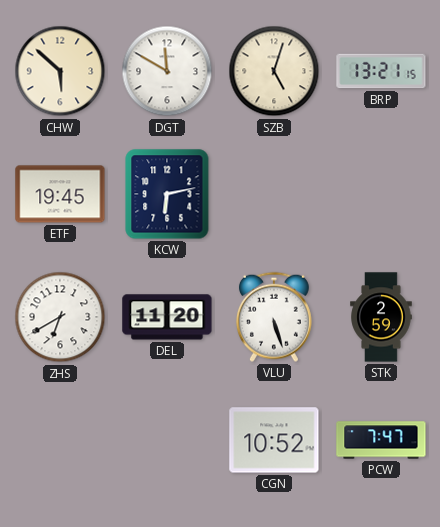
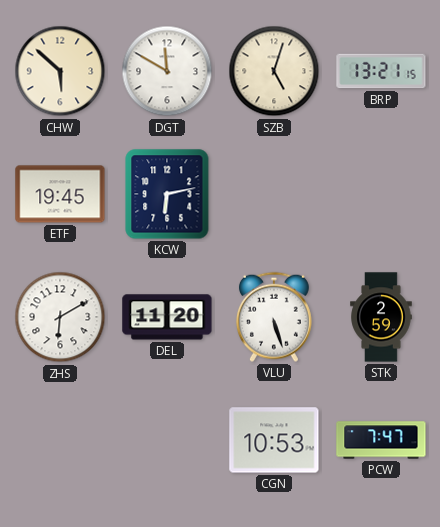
ZHS: 6:40 -> 6:10
CGN: 10:52 -> 10:53
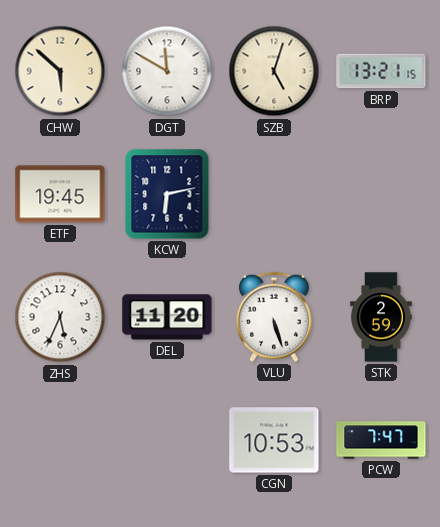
ZHS: 6:10 -> 5:34
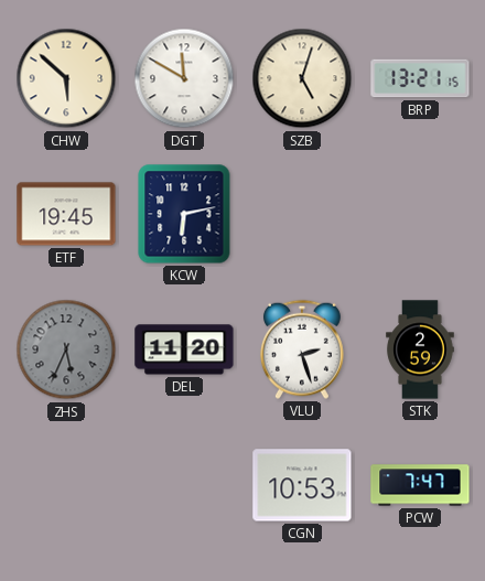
ZHS dial: white -> grey
VLU: 5:27 -> 2:27
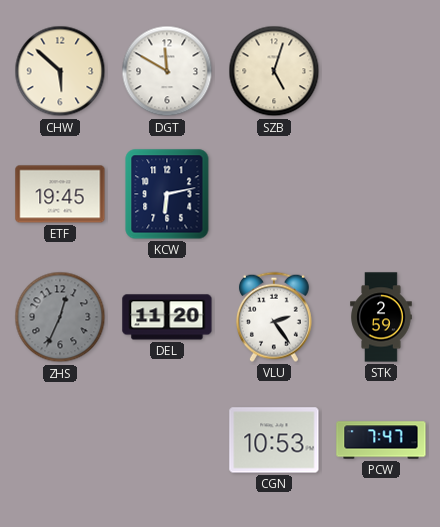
BRP: 13:21 -> none
ZHS: 5:34 -> 12:34
VLU: 2:27 -> 2:24
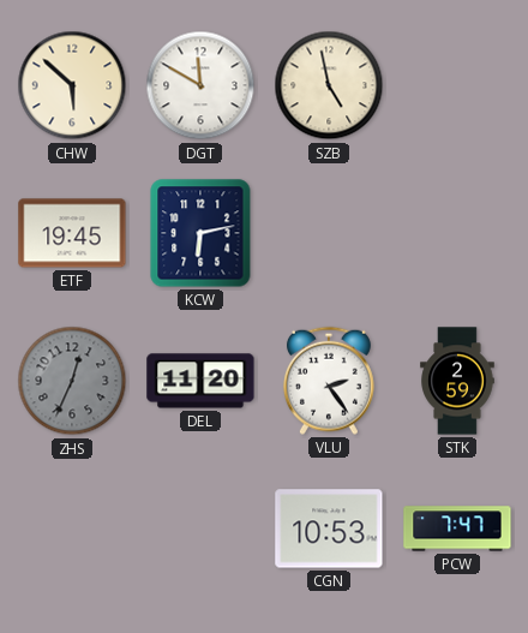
SZB: 5:03 -> 4:58
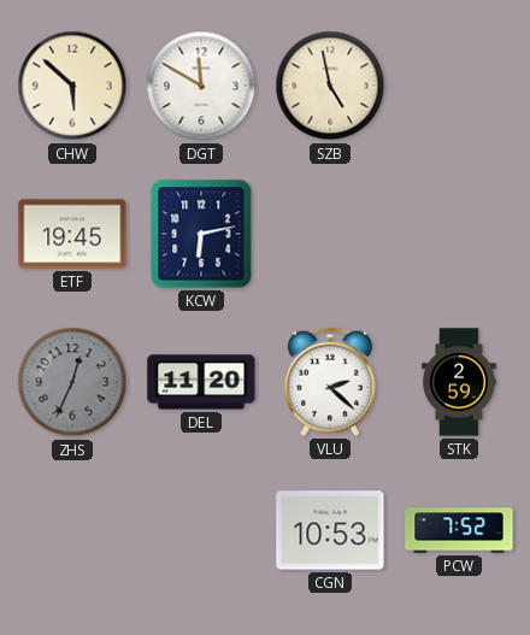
VLU: 2:24 -> 2:22
PCW: 7:47 -> 7:52
